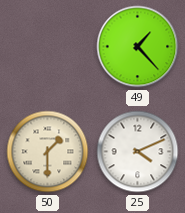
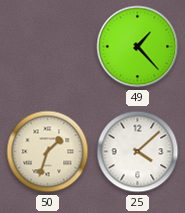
50: 1:30 -> 1:33
25: 4:11 -> 4:08
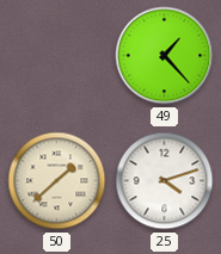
50: 1:33 -> 1:38
25: 4:08 -> 4:12
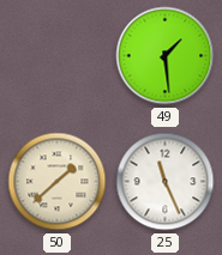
49: 1:23 -> 1:29
25: 4:12 -> 11:26
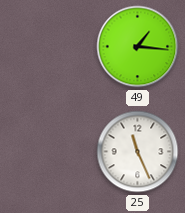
49: 1:29 -> 1:16
50: 1:38 -> none
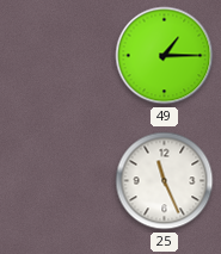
49: 1:16 -> 1:15
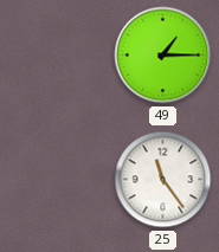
25: 11:26 -> 11:24
